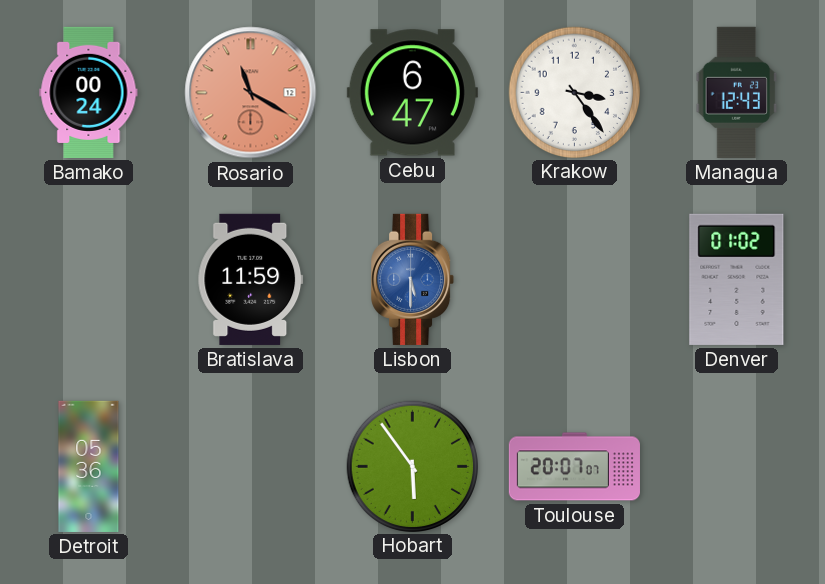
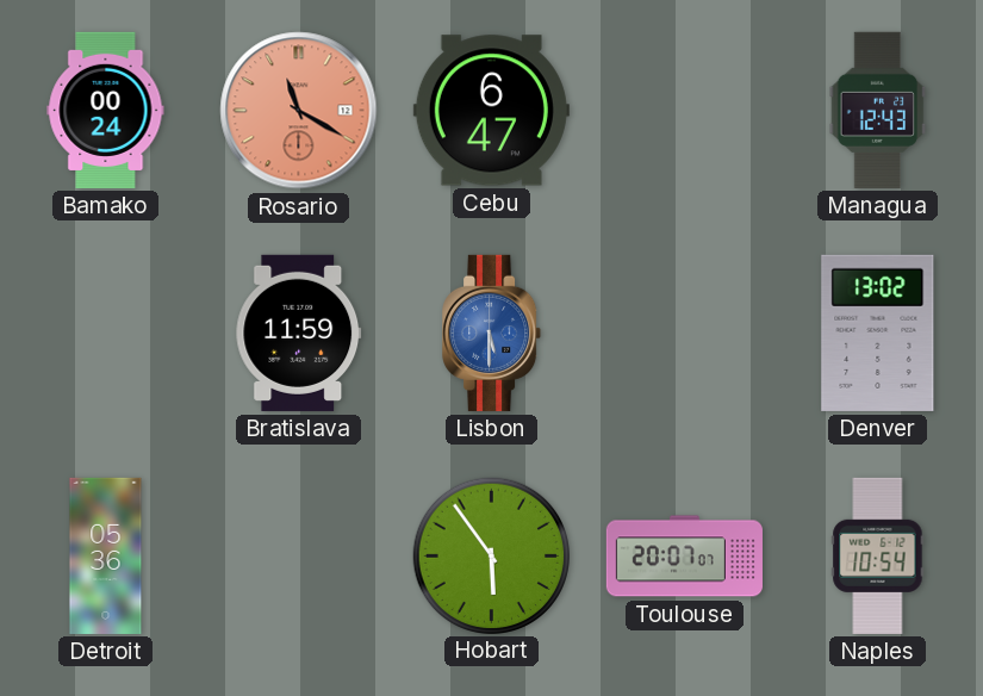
Krakow: 3:24 -> none
Denver: 01:02 -> 13:02
Naples: none -> 10:54
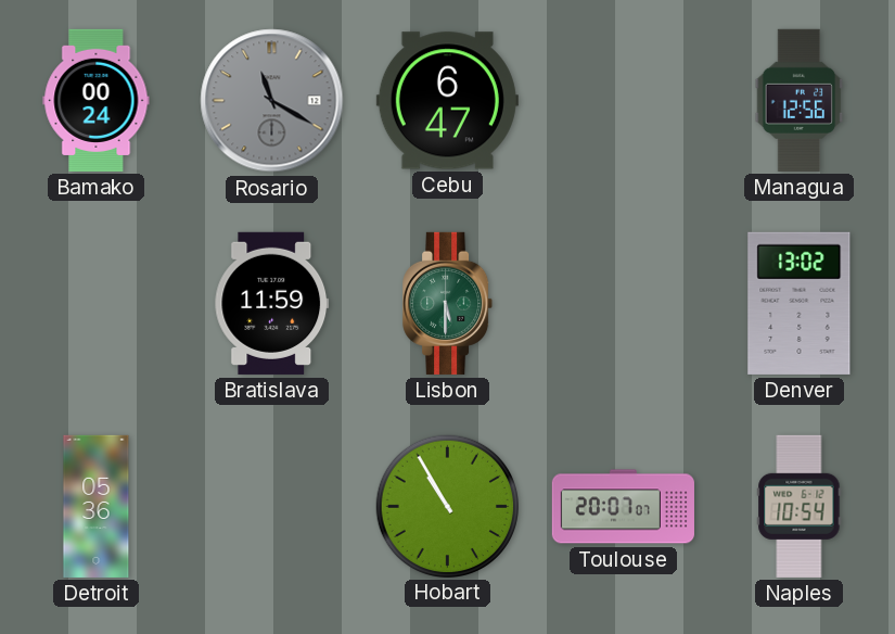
Rosario dial: salmon -> grey
Managua: 12:43 -> 12:56
Lisbon dial: blue -> green
Hobart: 5:54 -> 10:55
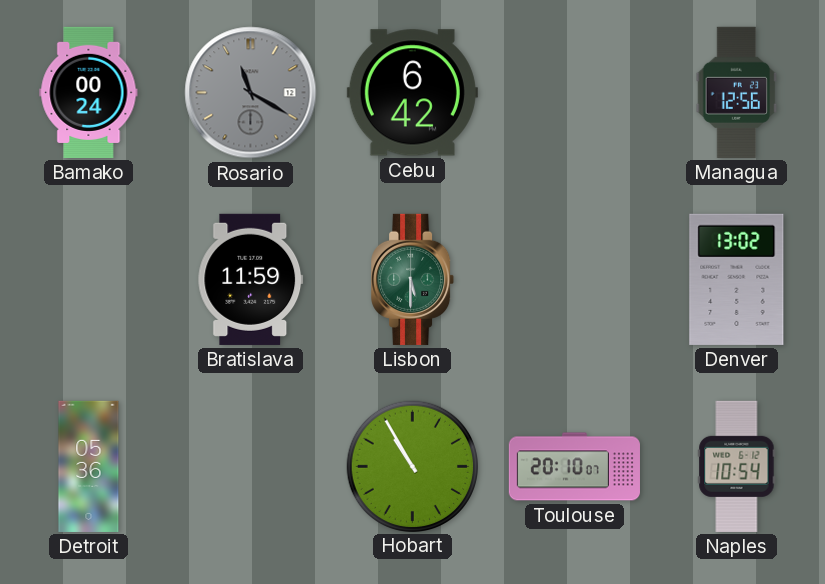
Cebu: 6:47 -> 6:42
Toulouse: 20:07 -> 20:10
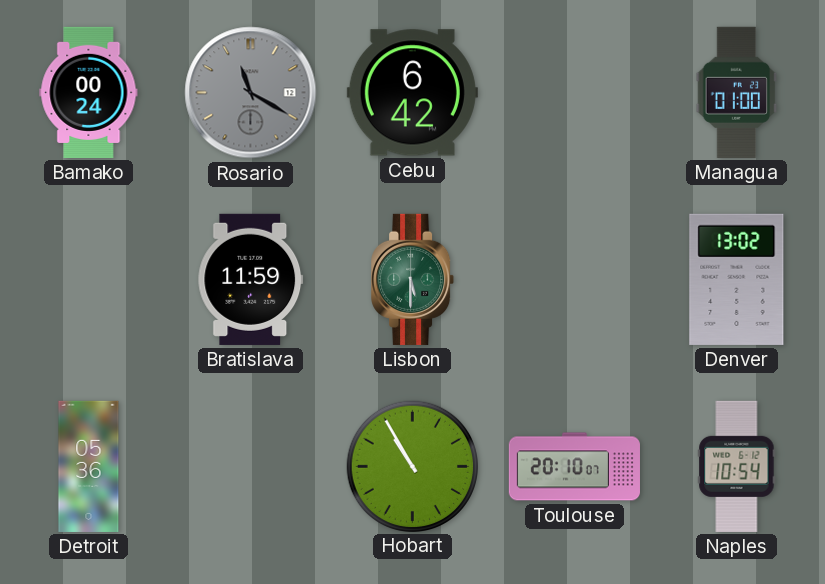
Managua: 12:56 -> 01:00
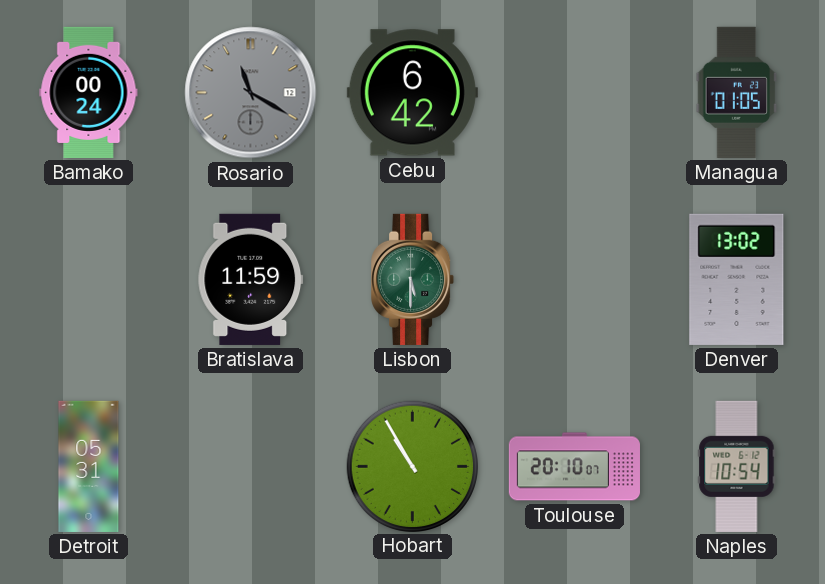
Managua: 01:00 -> 01:05
Detroit: 05:36 -> 05:31
